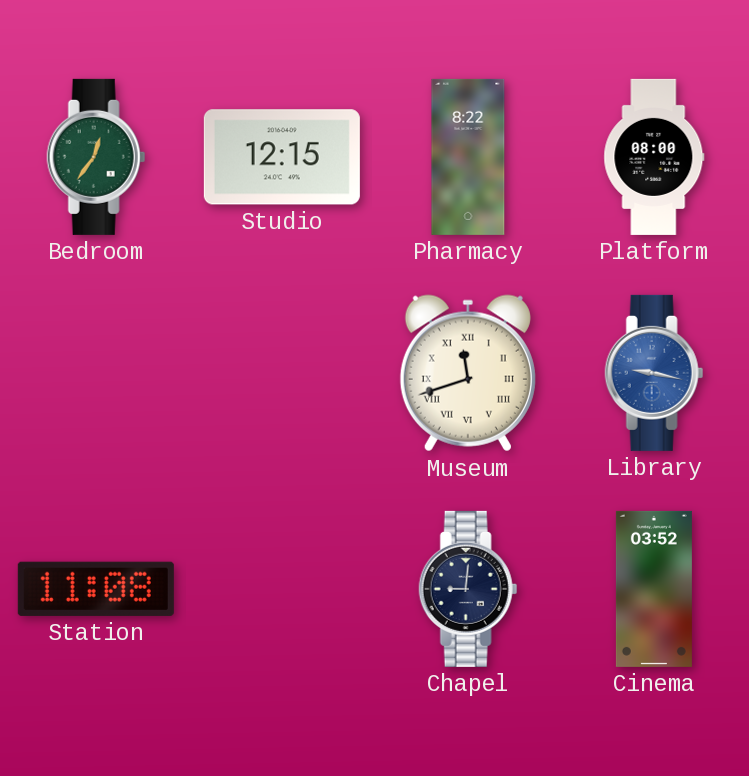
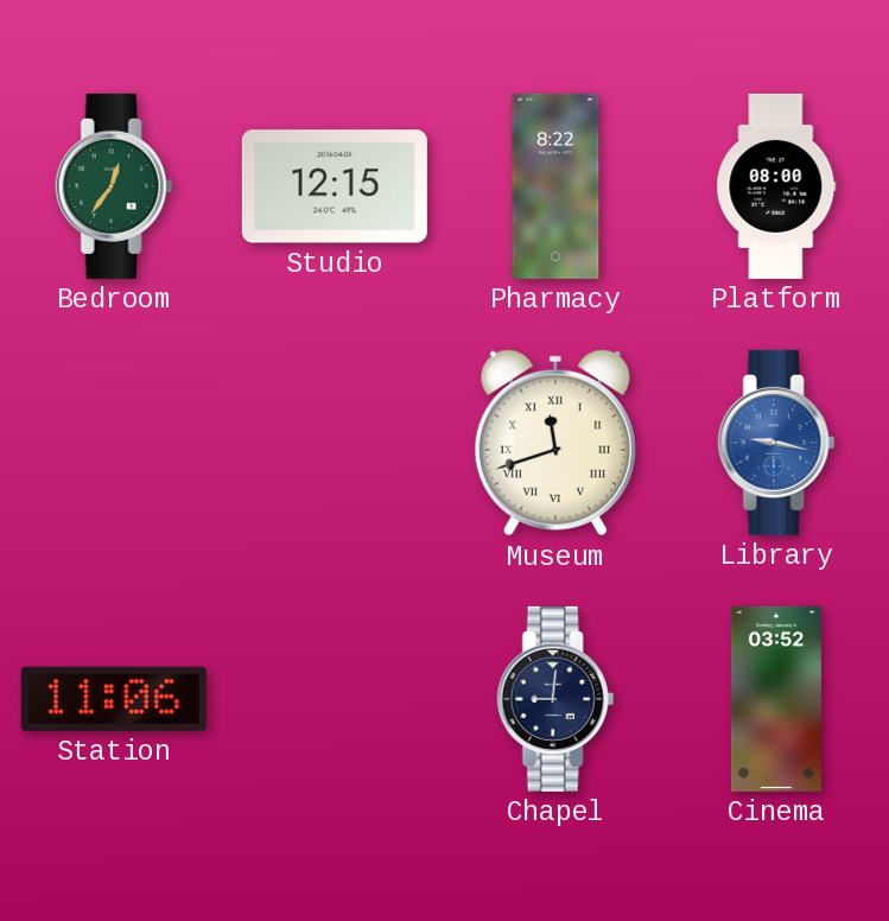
Station: 11:08 -> 11:06
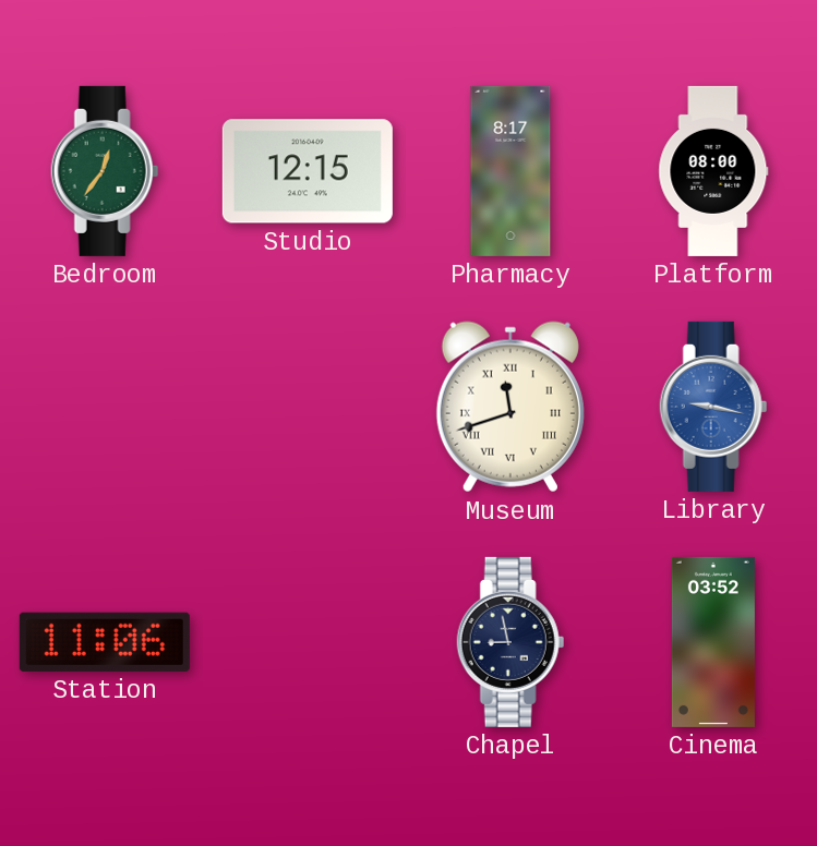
Pharmacy: 8:22 -> 8:17
Chapel: 9:01 -> 8:58
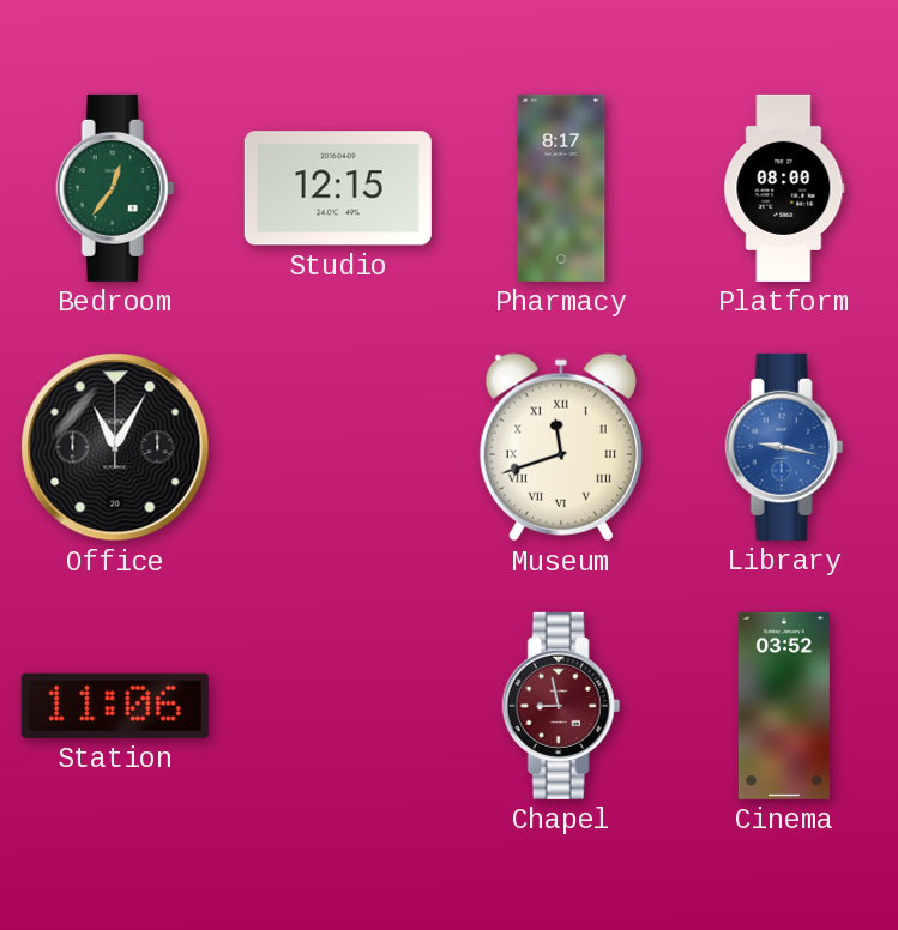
Office: none -> 11:05
Chapel dial: navy -> burgundy
